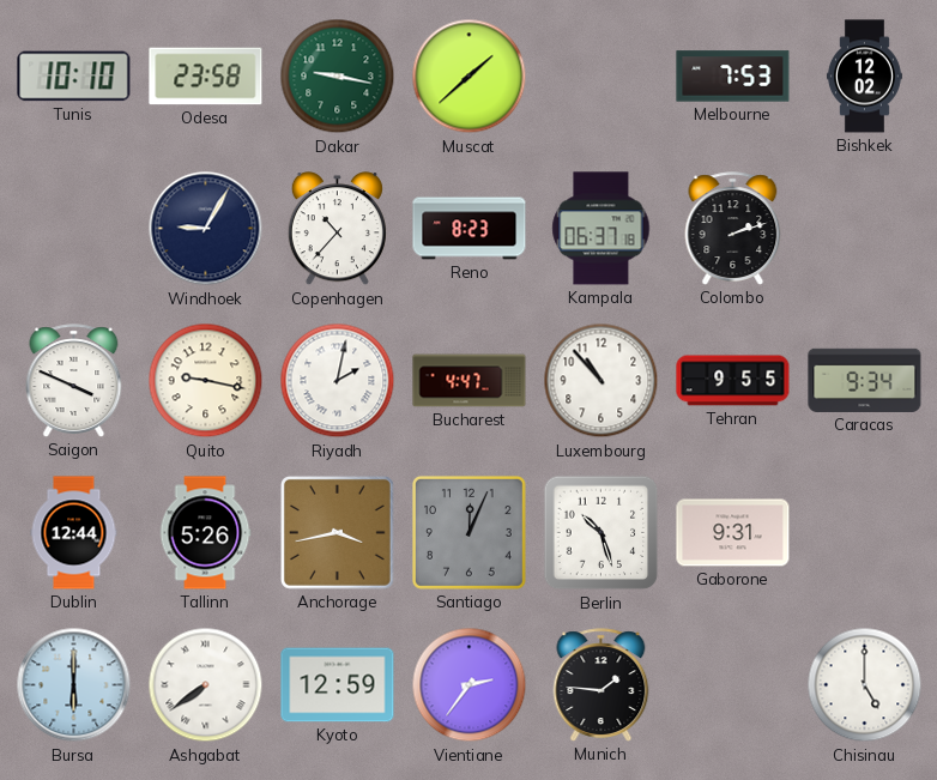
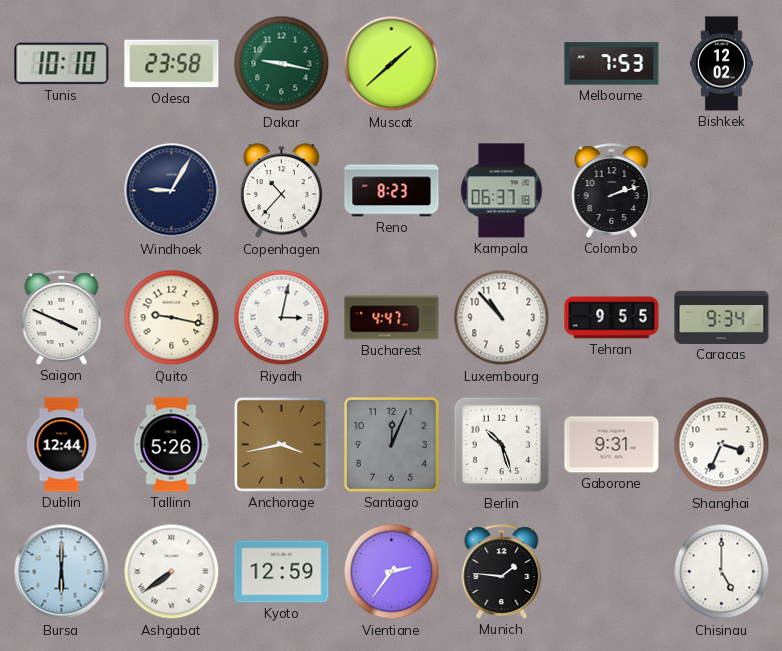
Riyadh: 2:02 -> 3:02
Shanghai: none -> 3:34
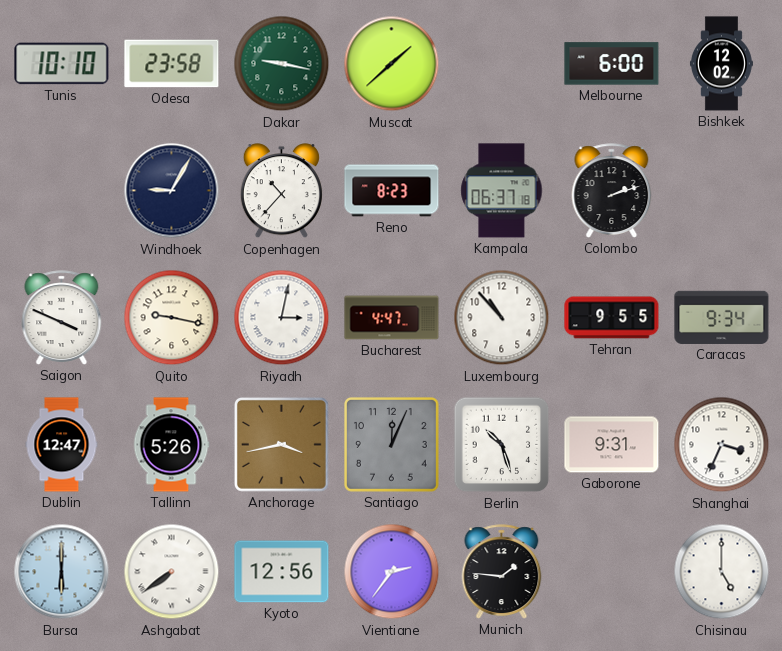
Melbourne: 7:53 -> 6:00
Dublin: 12:44 -> 12:47
Kyoto: 12:59 -> 12:56
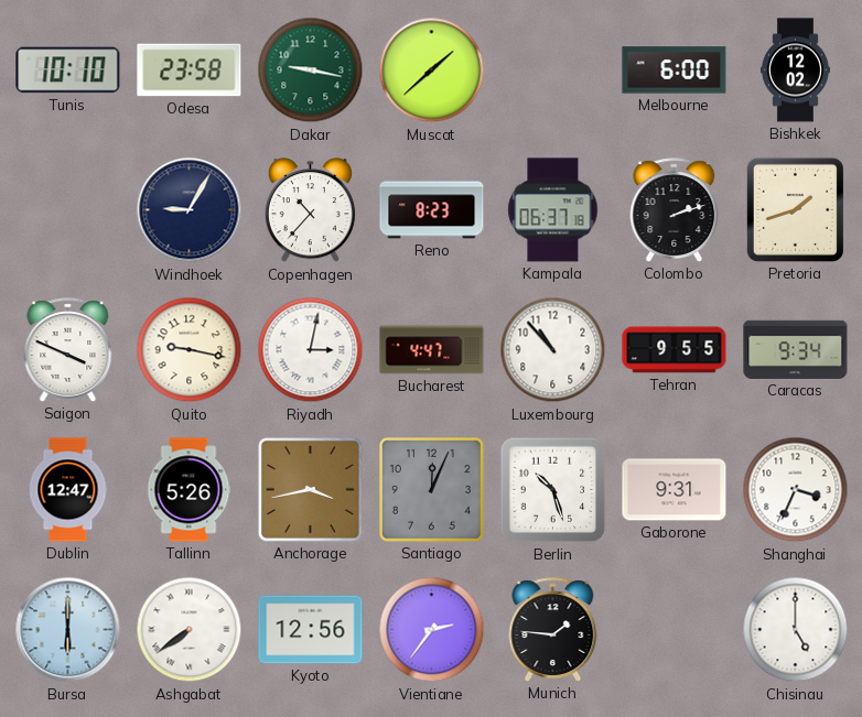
Pretoria: none -> 1:42
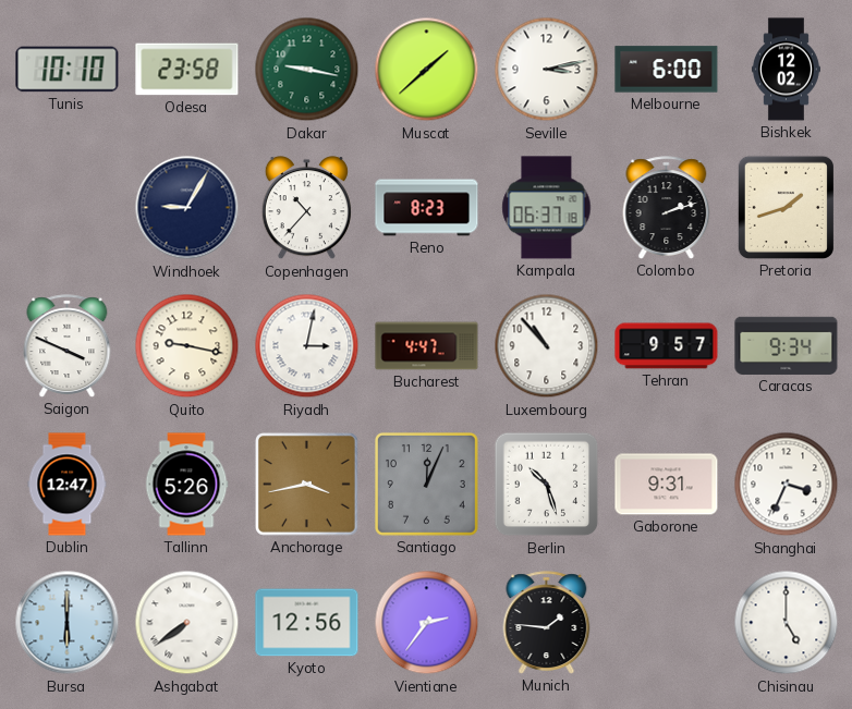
Seville: none -> 3:13
Tehran: 9:55 -> 9:57
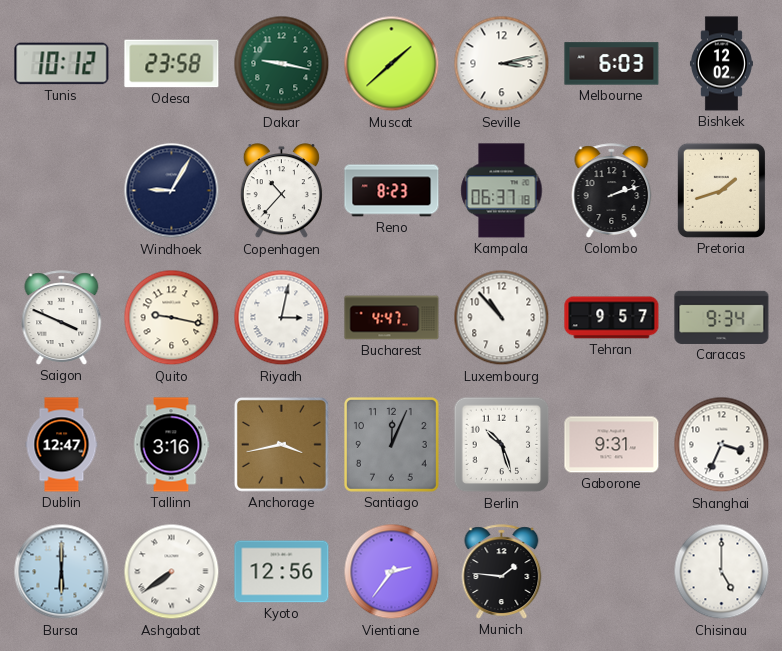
Tunis: 10:10 -> 10:12
Melbourne: 6:00 -> 6:03
Tallinn: 5:26 -> 3:16
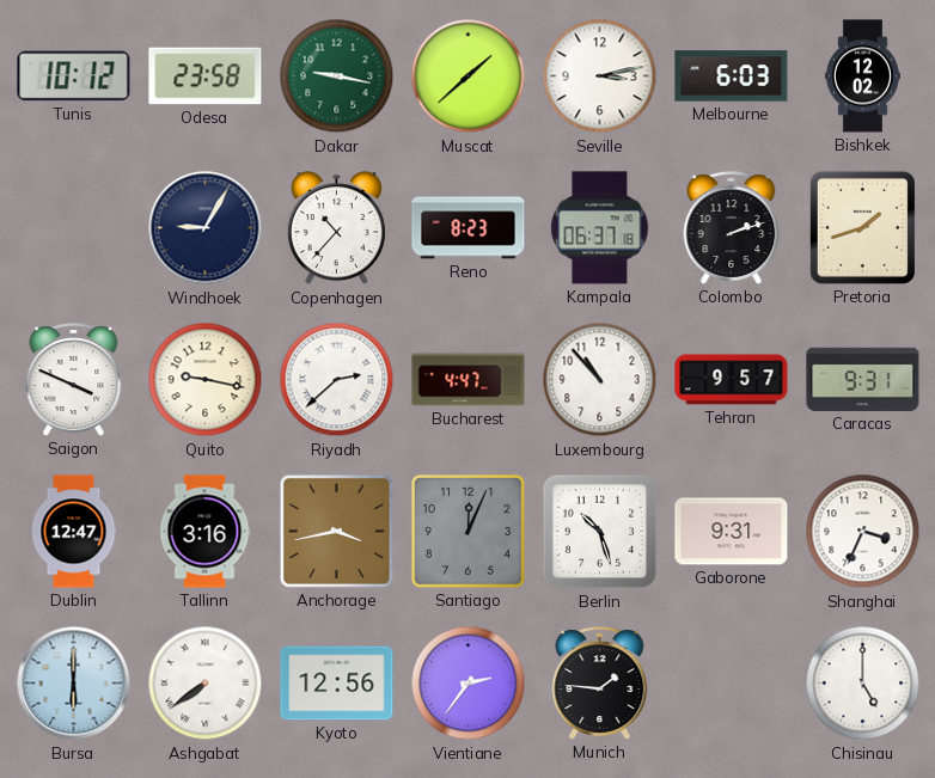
Riyadh: 3:02 -> 2:38
Caracas: 9:34 -> 9:31
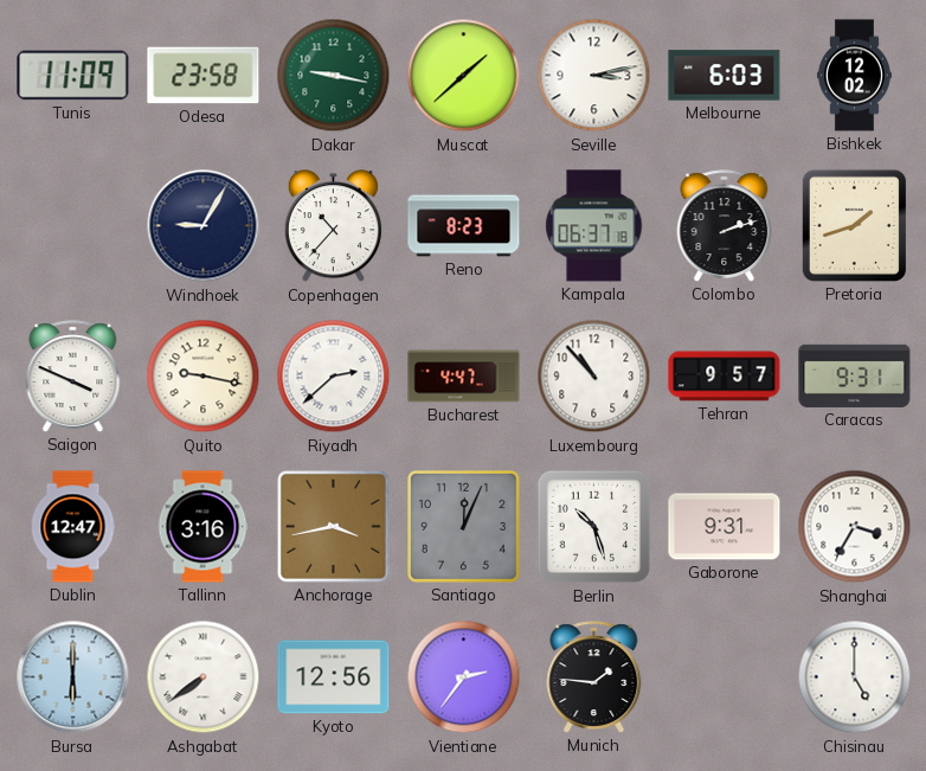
Tunis: 10:12 -> 11:09
Shanghai: 3:34 -> 3:35
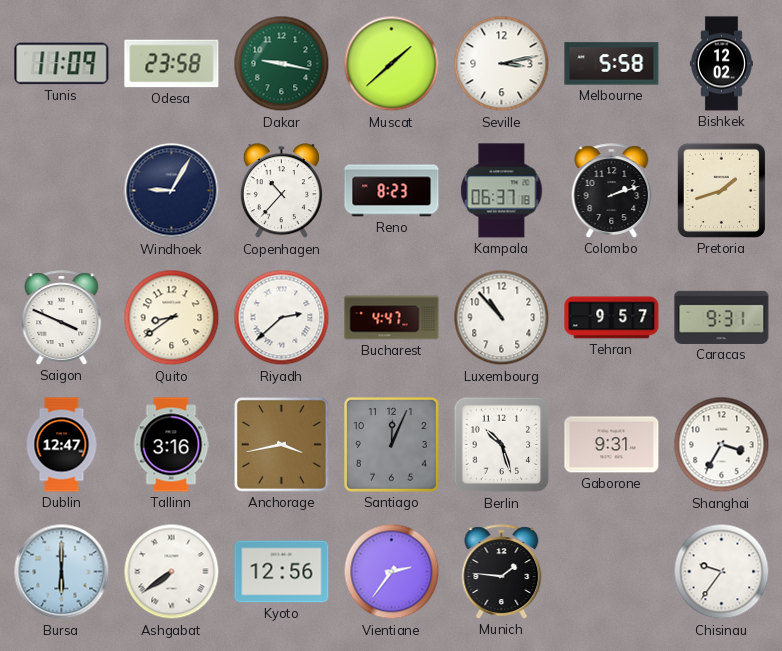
Melbourne: 6:03 -> 5:58
Quito: 9:17 -> 8:39
Chisinau: 5:00 -> 9:36
